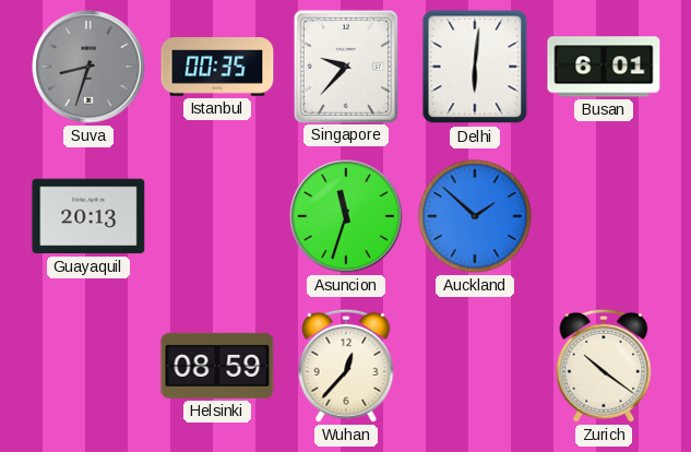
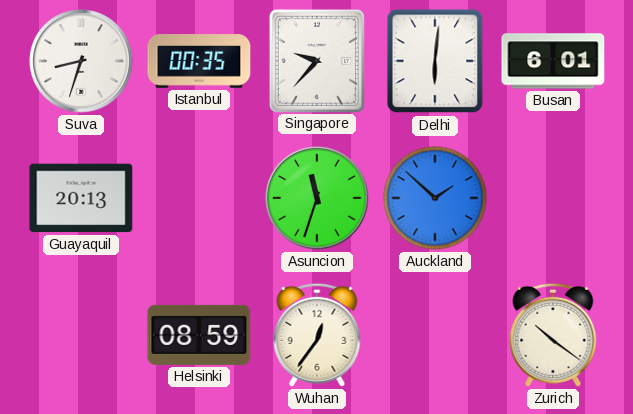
Suva dial: grey -> white
Wuhan: 12:37 -> 12:36
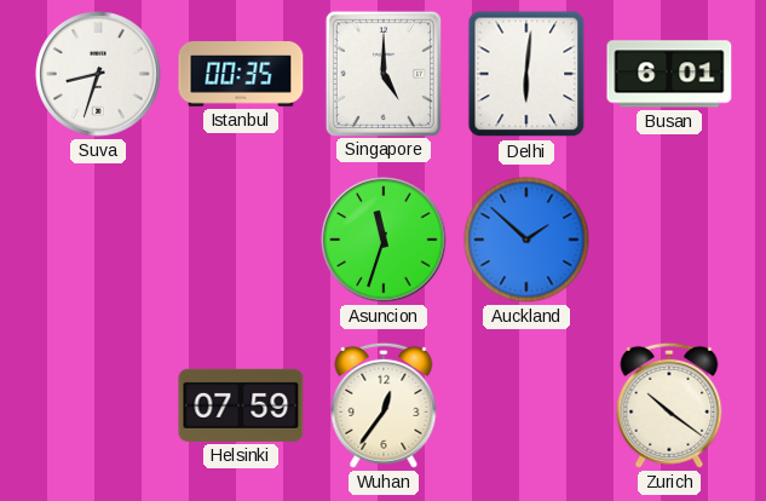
Singapore: 9:37 -> 5:00
Guayaquil: 20:13 -> none
Helsinki: 08:59 -> 07:59
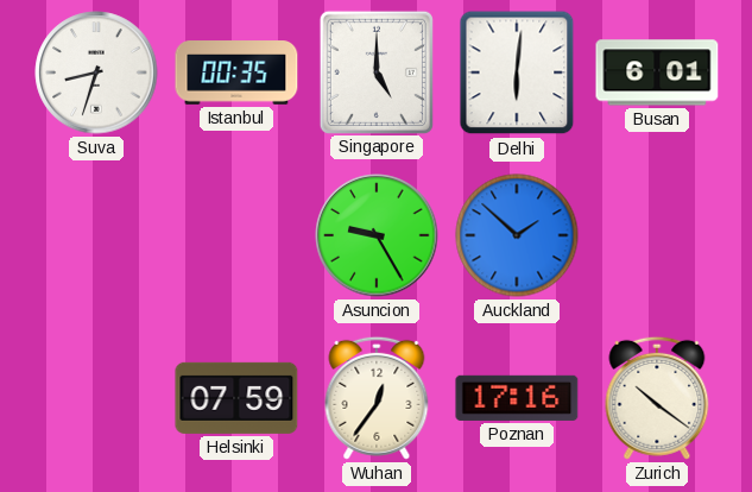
Asuncion: 11:33 -> 9:25
Poznan: none -> 17:16
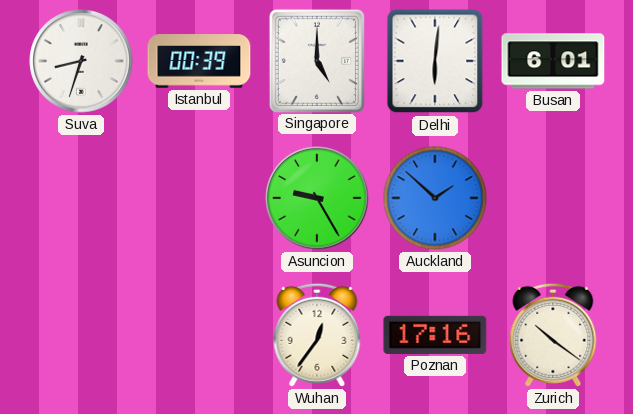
Istanbul: 00:35 -> 00:39
Helsinki: 07:59 -> none
